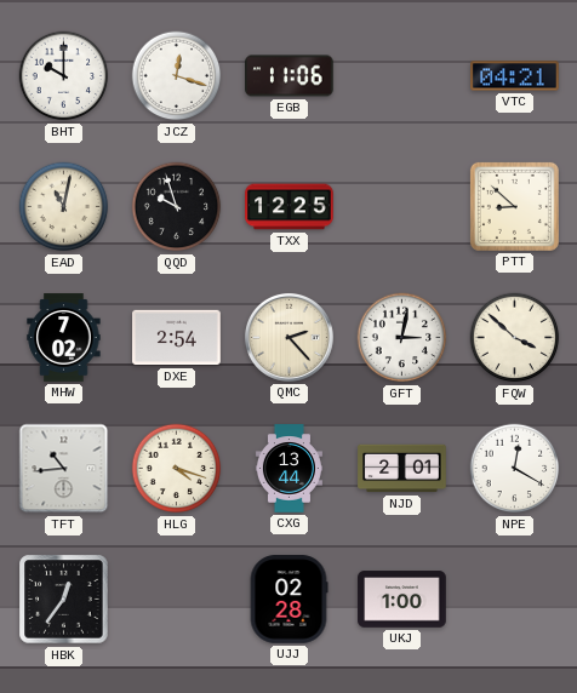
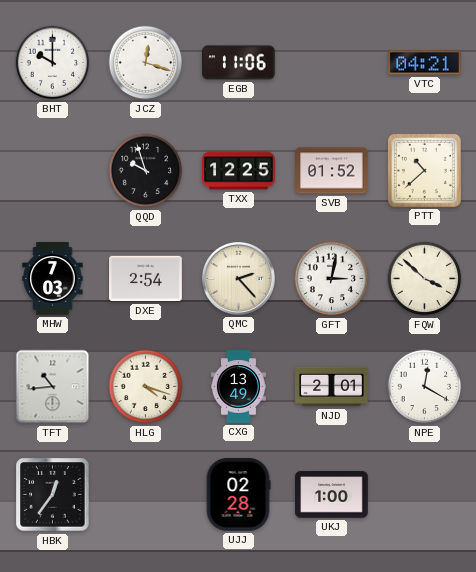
EAD: 11:02 -> none
SVB: none -> 01:52
PTT: 8:52 -> 10:38
MHW: 7:02 -> 7:03
CXG: 13:44 -> 13:49
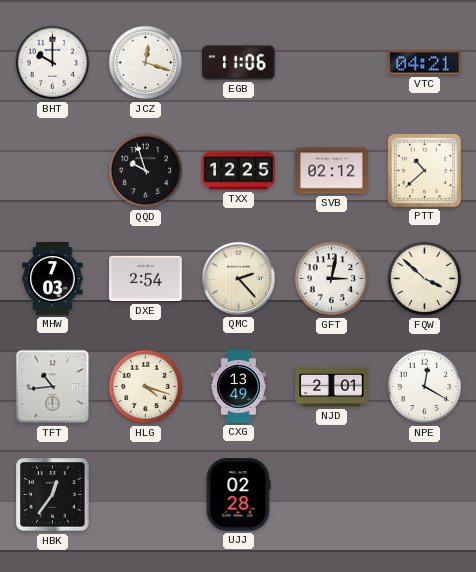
SVB: 01:52 -> 02:12
UKJ: 1:00 -> none
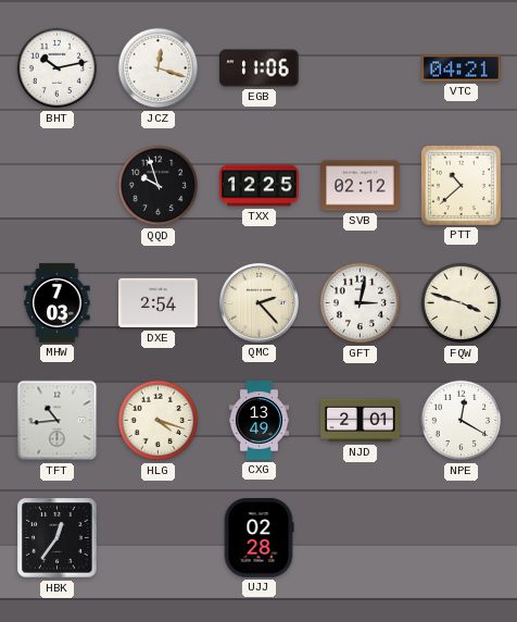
BHT: 10:00 -> 10:13
FQW: 3:52 -> 3:48
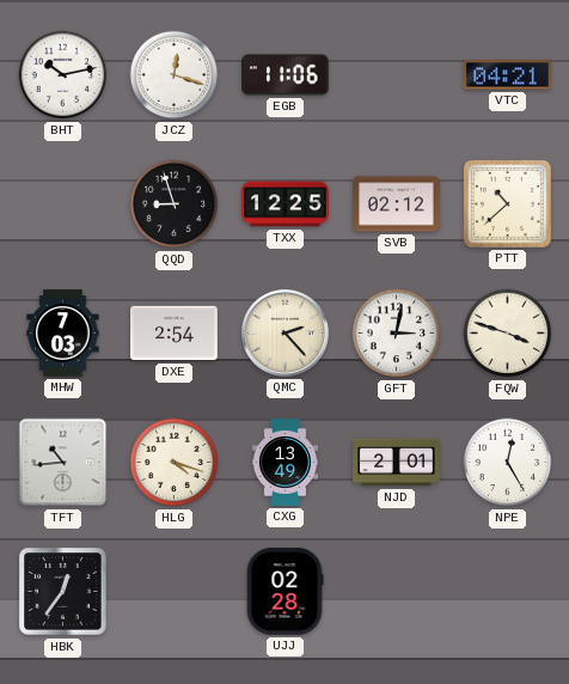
QQD: 9:57 -> 8:57
NPE: 12:20 -> 12:25
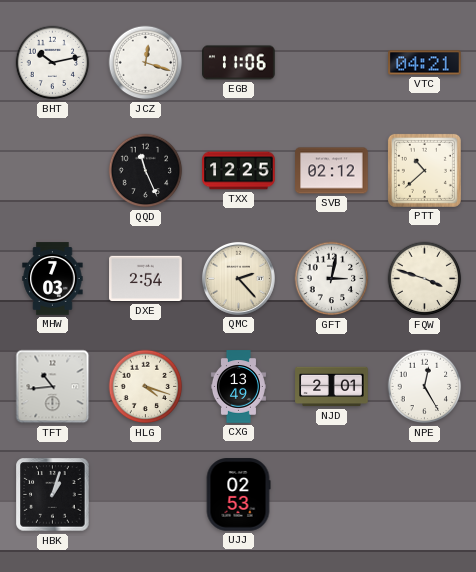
QQD: 8:57 -> 11:26
HBK: 12:36 -> 1:03
UJJ: 02:28 -> 02:53
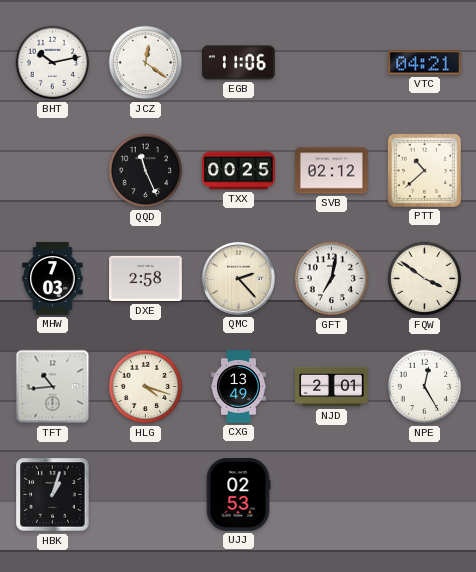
JCZ: 12:18 -> 12:21
TXX: 12:25 -> 00:25
DXE: 2:54 -> 2:58
GFT: 3:02 -> 7:02
FQW: 3:48 -> 3:51
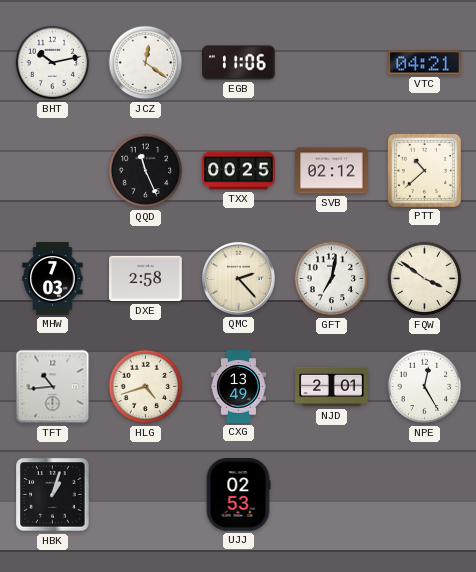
HLG: 4:18 -> 4:42
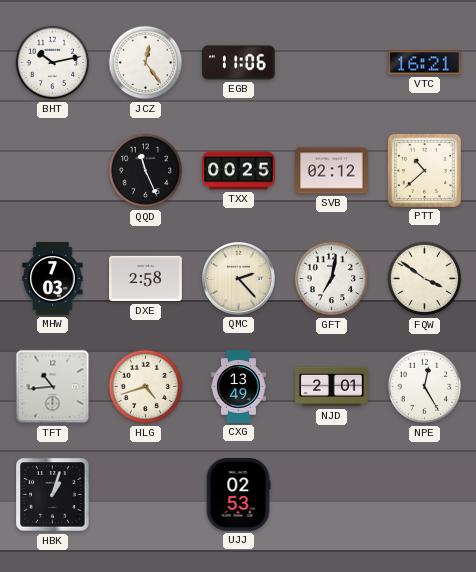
JCZ: 12:21 -> 12:24
VTC: 04:21 -> 16:21
